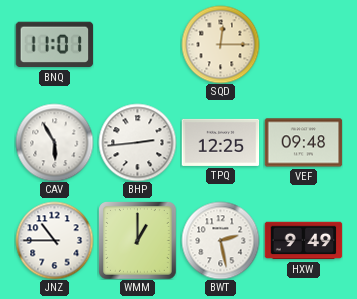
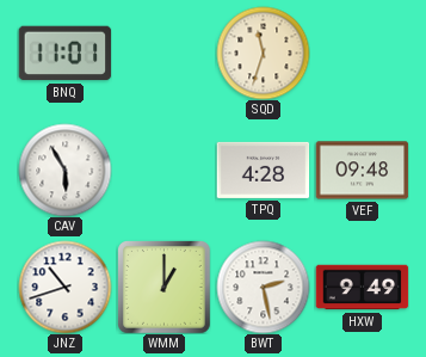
SQD: 12:15 -> 11:33
BHP: 2:44 -> none
TPQ: 12:25 -> 4:28
JNZ: 10:45 -> 10:42
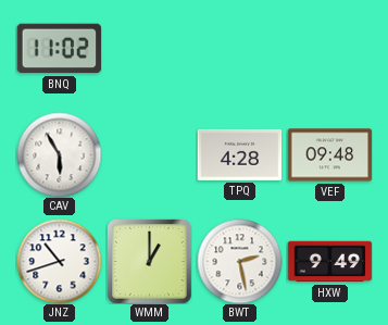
BNQ: 11:01 -> 11:02
SQD: 11:33 -> none
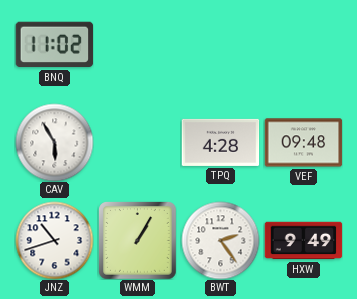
WMM: 1:00 -> 1:05
BWT: 2:28 -> 2:24
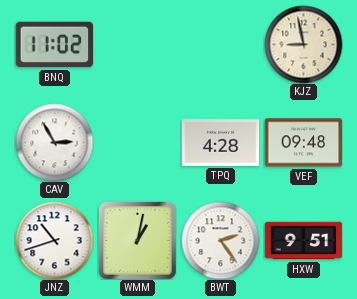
KJZ: none -> 8:58
CAV: 5:55 -> 2:55
WMM: 1:05 -> 1:02
HXW: 9:49 -> 9:51
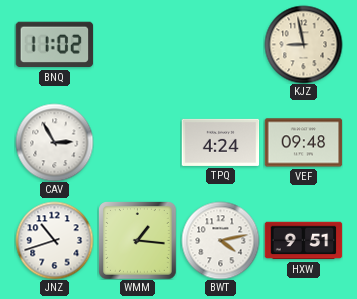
TPQ: 4:28 -> 4:24
WMM: 1:02 -> 1:16
BWT: 2:24 -> 4:13
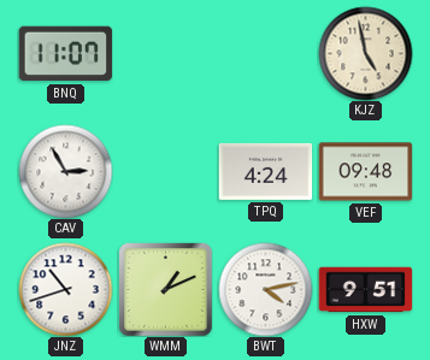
BNQ: 11:02 -> 11:07
KJZ: 8:58 -> 4:58
WMM: 1:16 -> 1:11
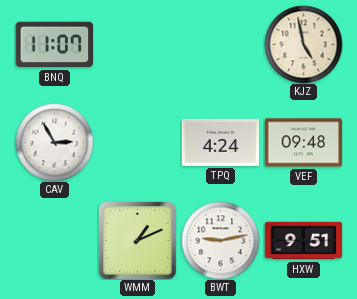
JNZ: 10:42 -> none
BWT: 4:13 -> 9:13
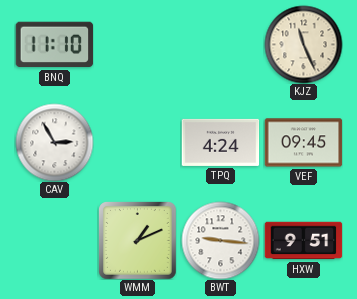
BNQ: 11:07 -> 11:10
KJZ: 4:58 -> 11:26
VEF: 09:48 -> 09:45
BWT: 9:13 -> 9:16
